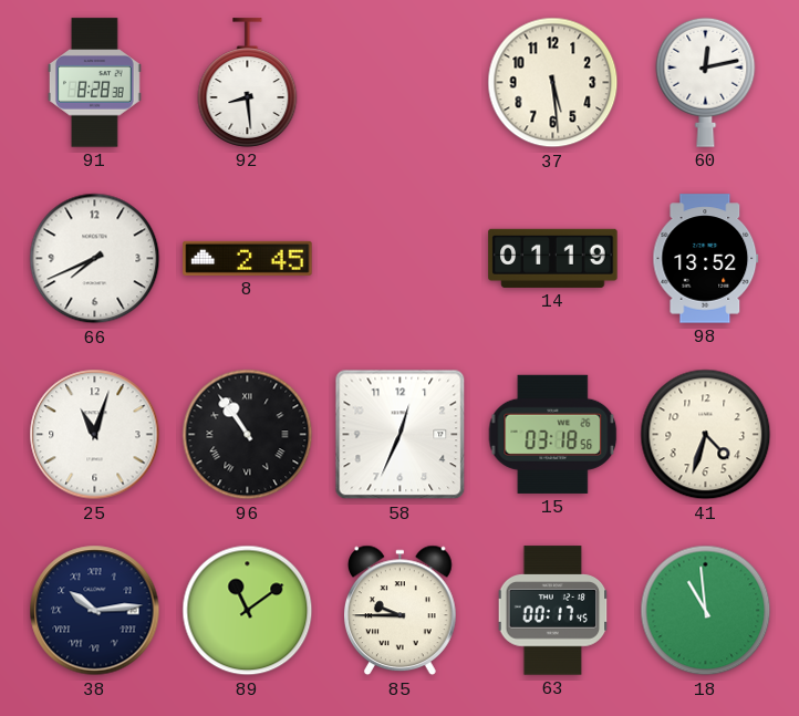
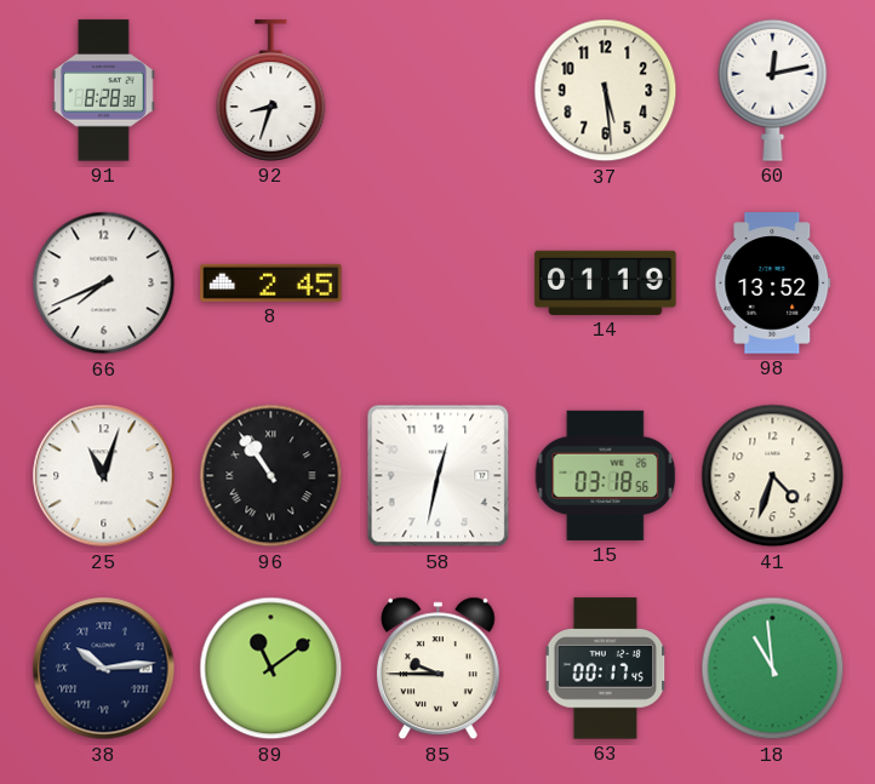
92: 8:29 -> 8:33
58: 12:34 -> 12:32
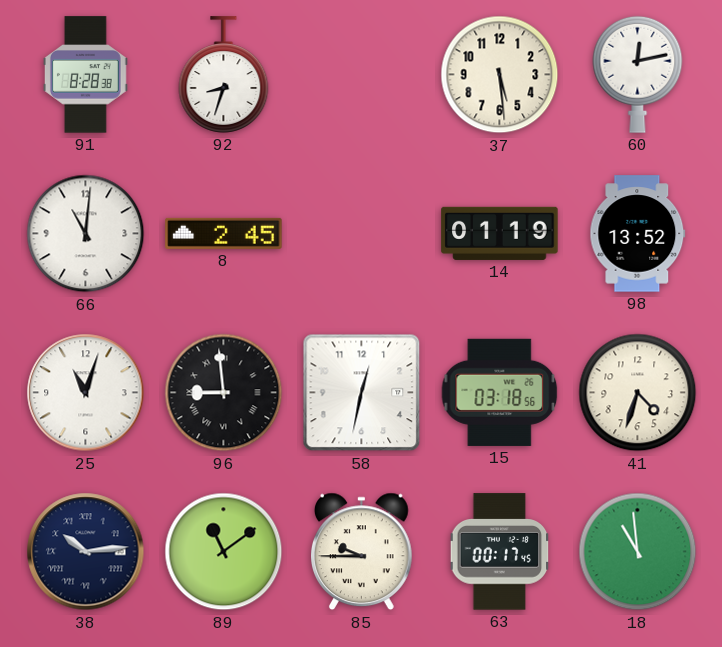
66: 7:41 -> 11:01
96: 10:54 -> 8:59
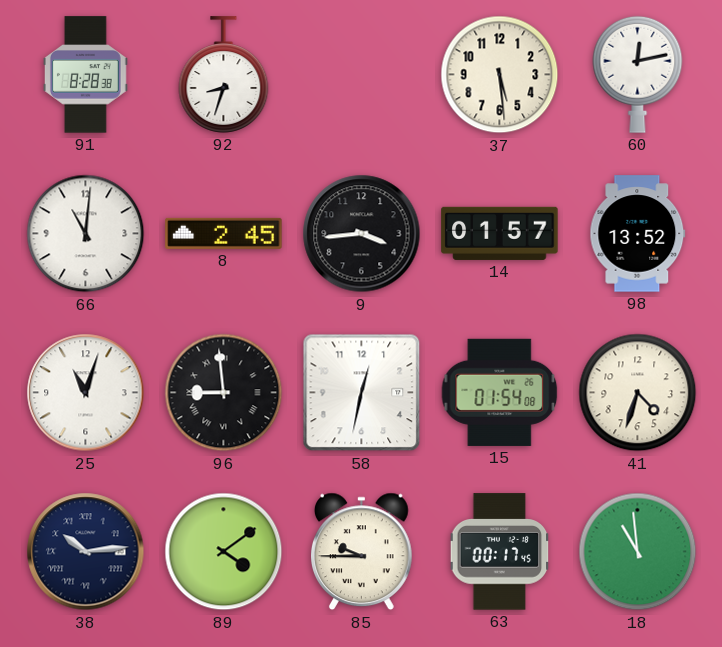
9: none -> 3:44
14: 01:19 -> 01:57
15: 03:18 -> 01:54
89: 11:09 -> 4:09
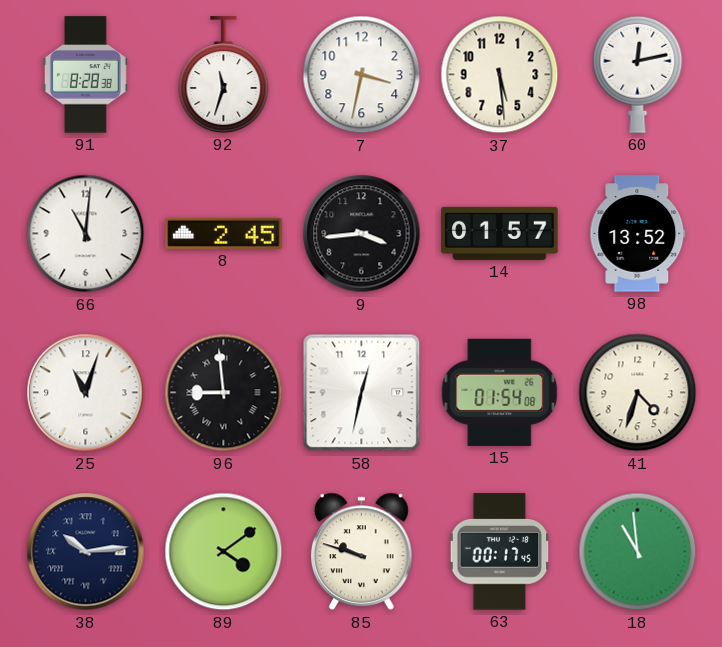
92: 8:33 -> 11:33
7: none -> 3:32
85: 9:45 -> 9:48
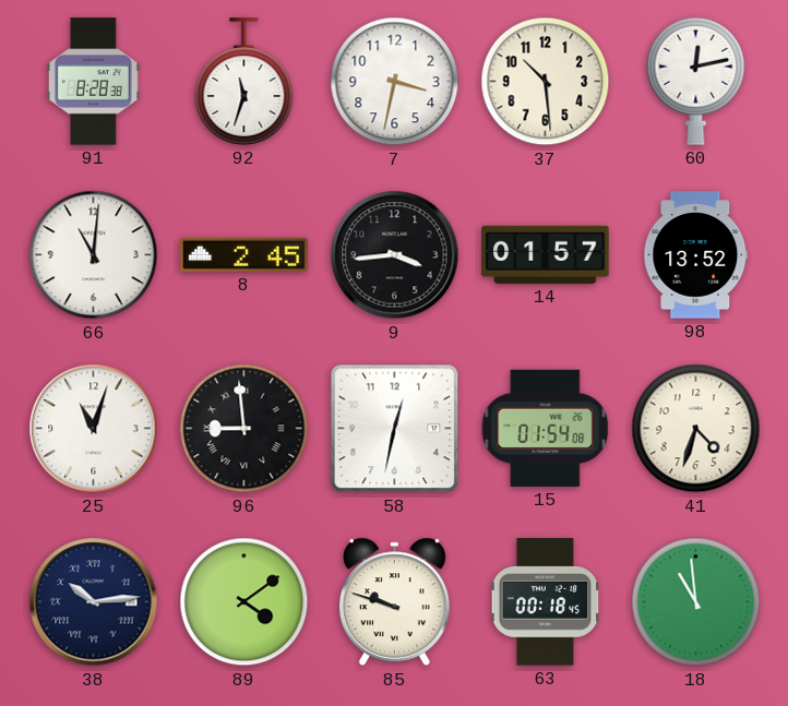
37: 5:29 -> 10:29
63: 00:17 -> 00:18
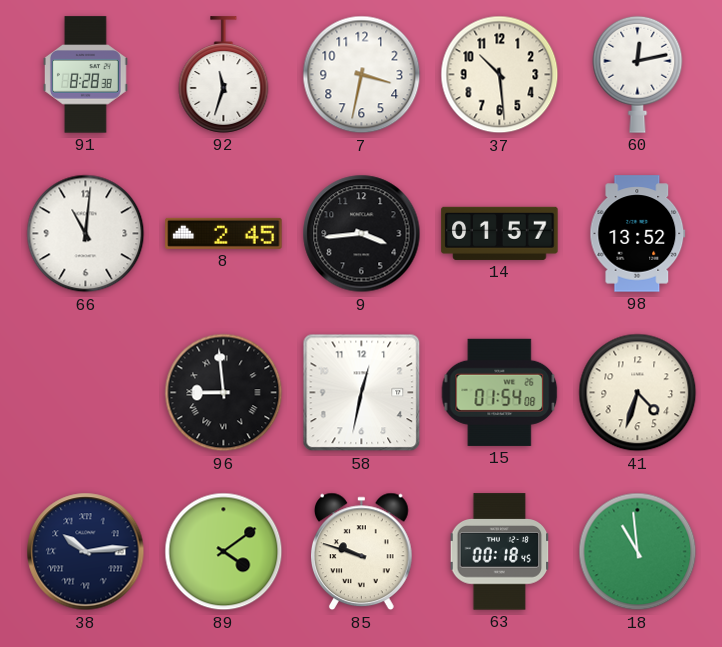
25: 11:03 -> none
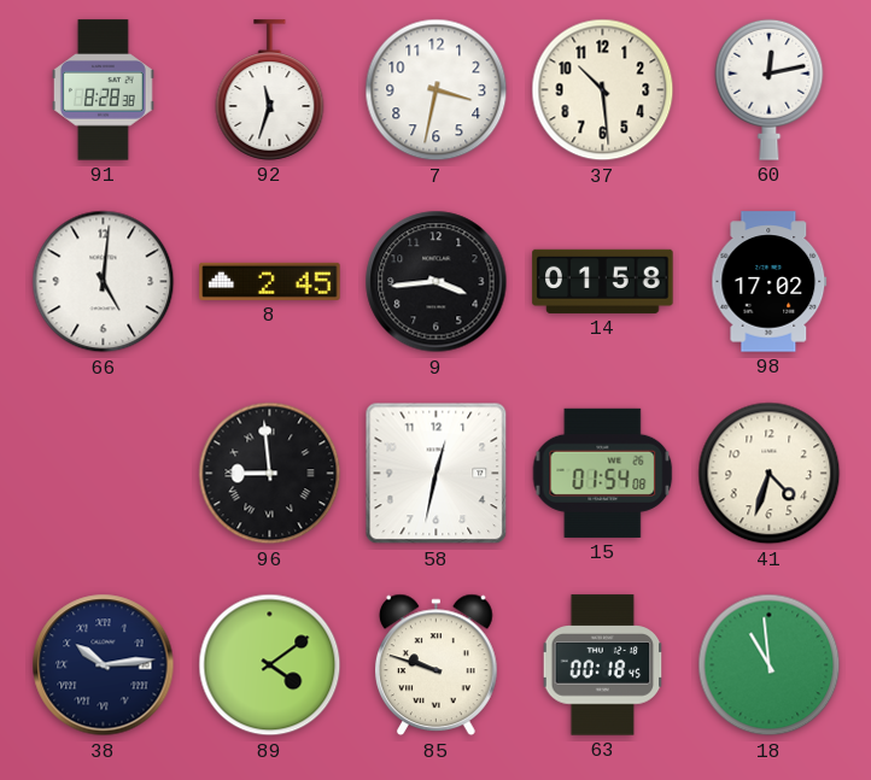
66: 11:01 -> 5:01
14: 01:57 -> 01:58
98: 13:52 -> 17:02
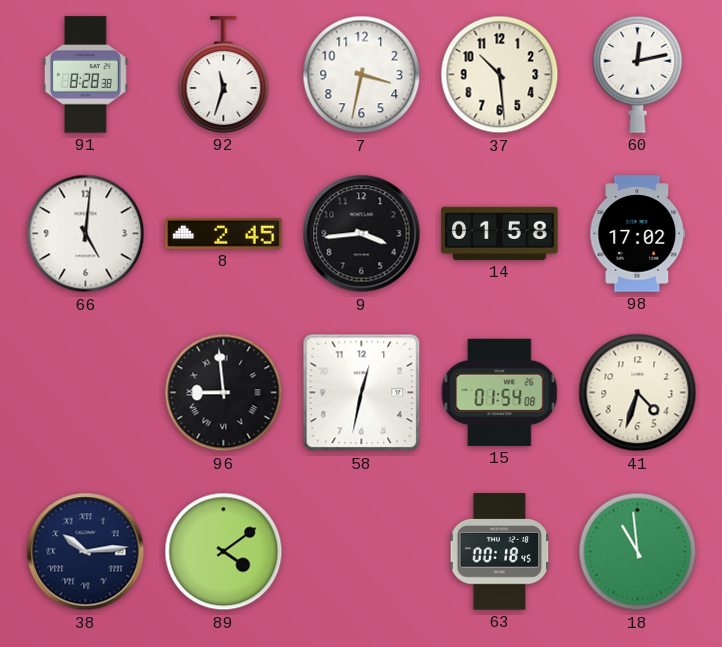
85: 9:48 -> none
